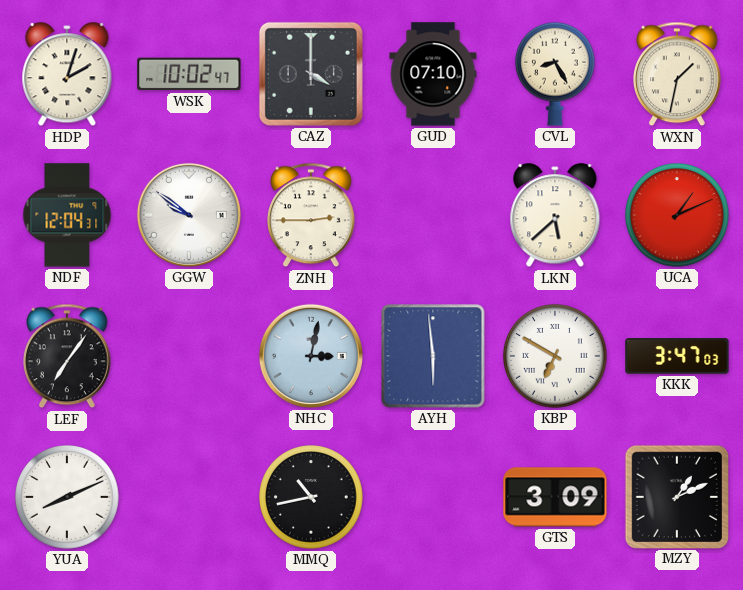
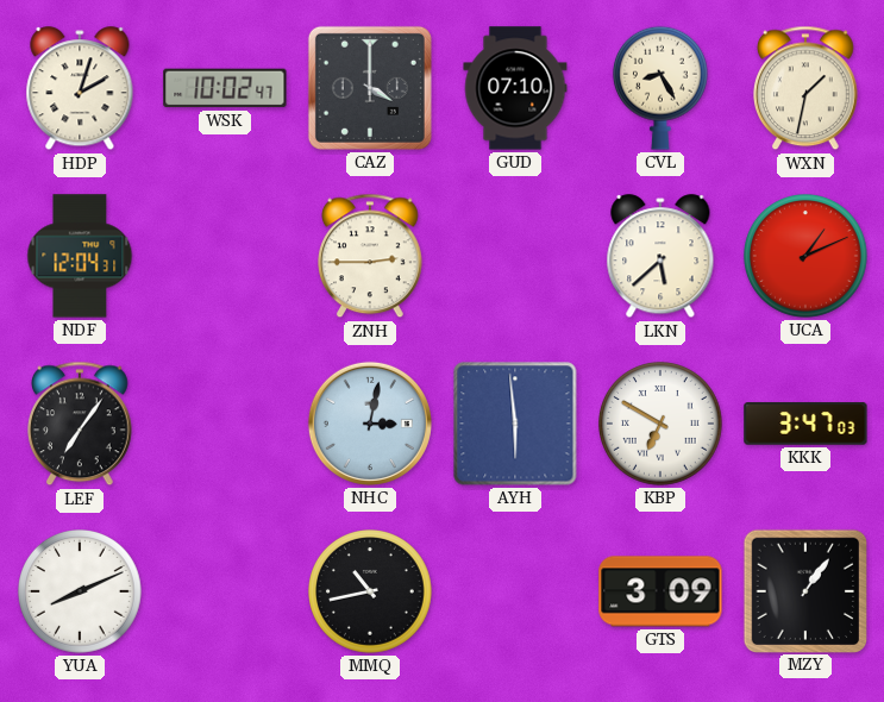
GGW: 9:51 -> none
MZY: 1:11 -> 1:06
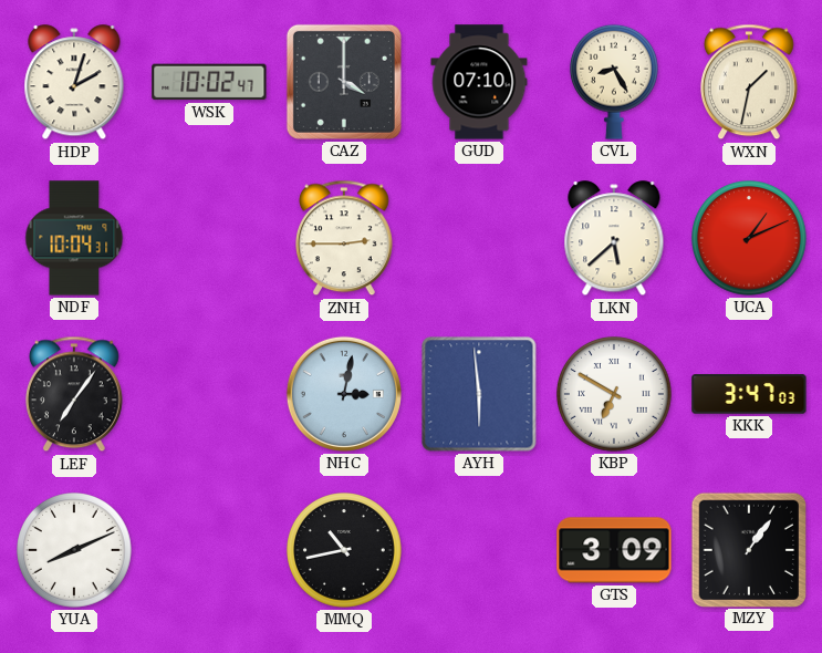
NDF: 12:04 -> 10:04
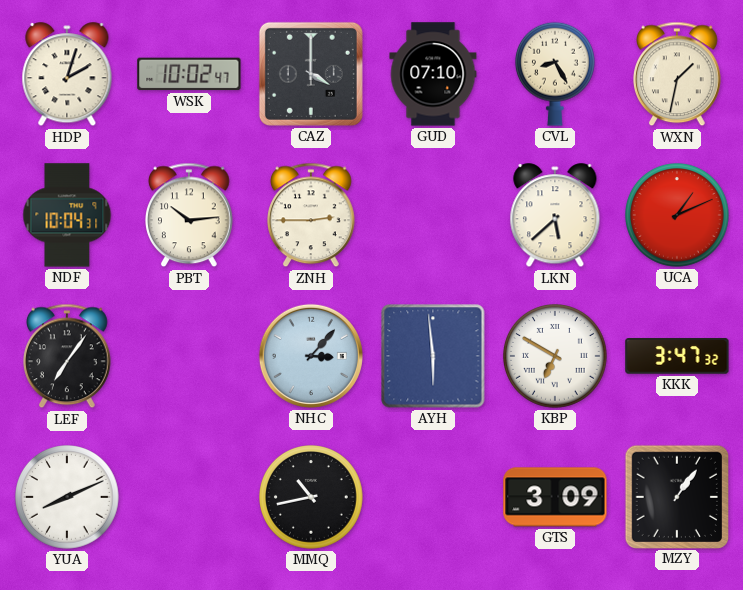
PBT: none -> 10:14
NHC: 3:02 -> 3:07
KKK: 3:47:03 -> 3:47:32
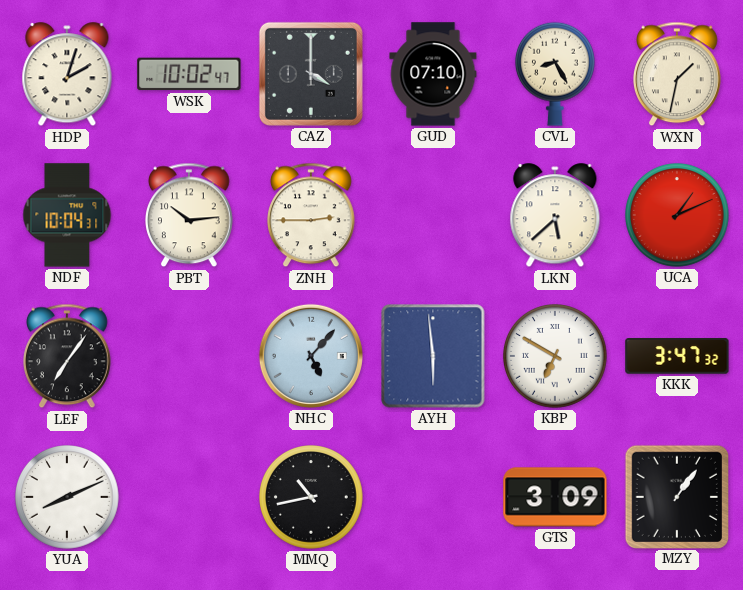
NHC: 3:07 -> 5:07
